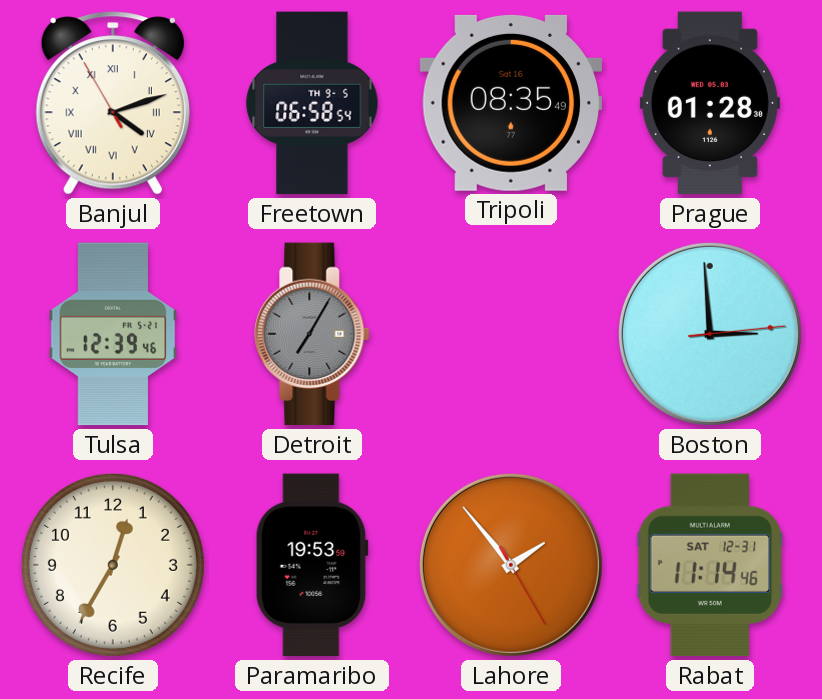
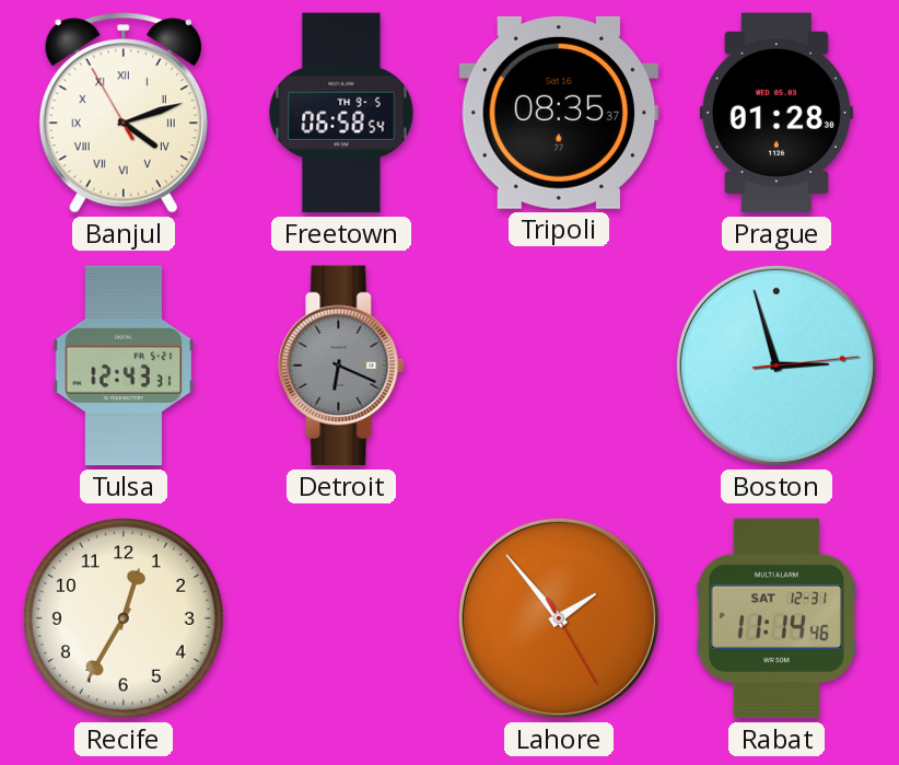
Tripoli: 08:35:49 -> 08:35:37
Tulsa: 12:39 -> 12:43
Detroit: 7:05 -> 6:19
Boston: 2:59 -> 2:57
Paramaribo: 19:53 -> none
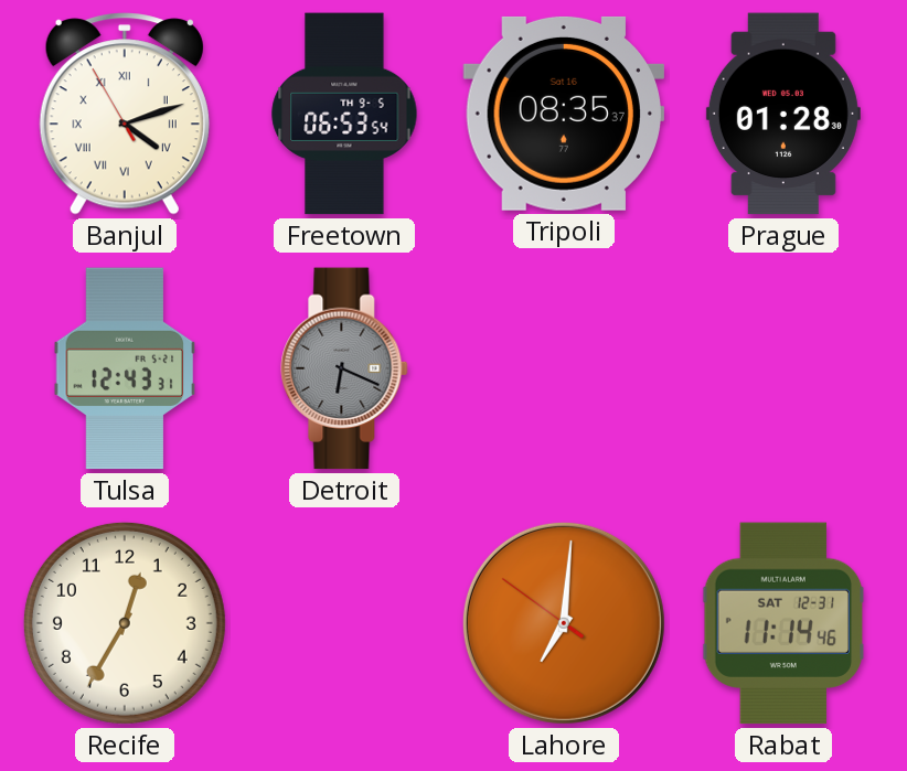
Freetown: 06:58 -> 06:53
Boston: 2:57 -> none
Lahore: 1:53 -> 7:00
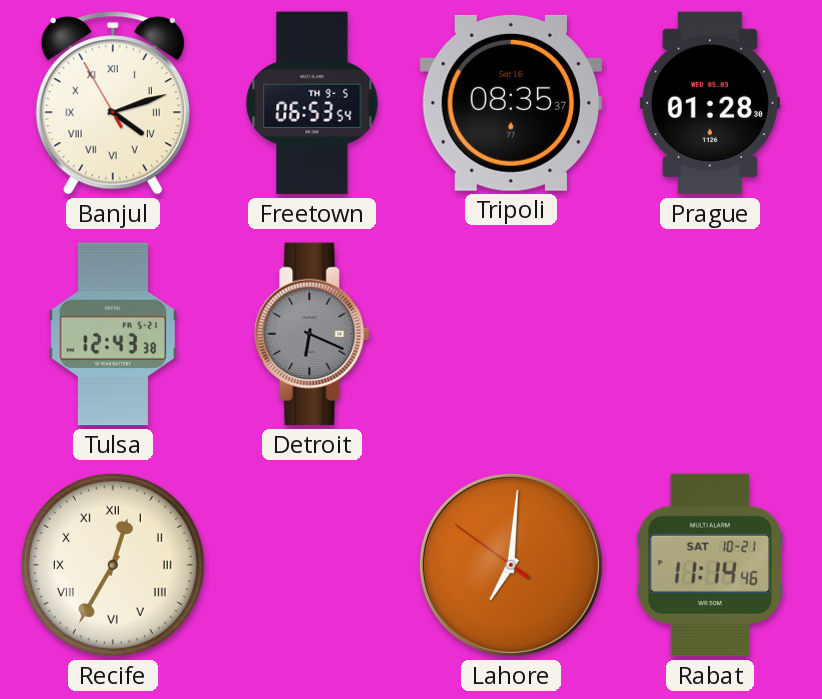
Tulsa: 12:43:31 -> 12:43:38
Recife numerals: Arabic -> Roman
Rabat date: SAT 12-31 -> SAT 10-21
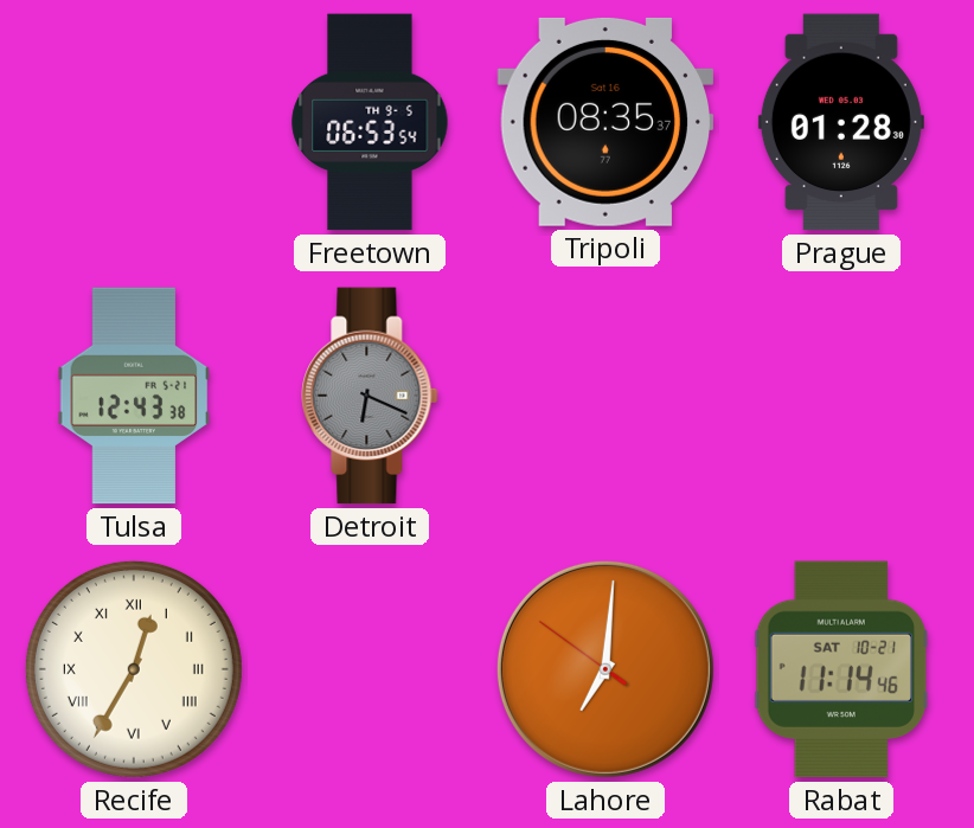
Banjul: 4:11 -> none
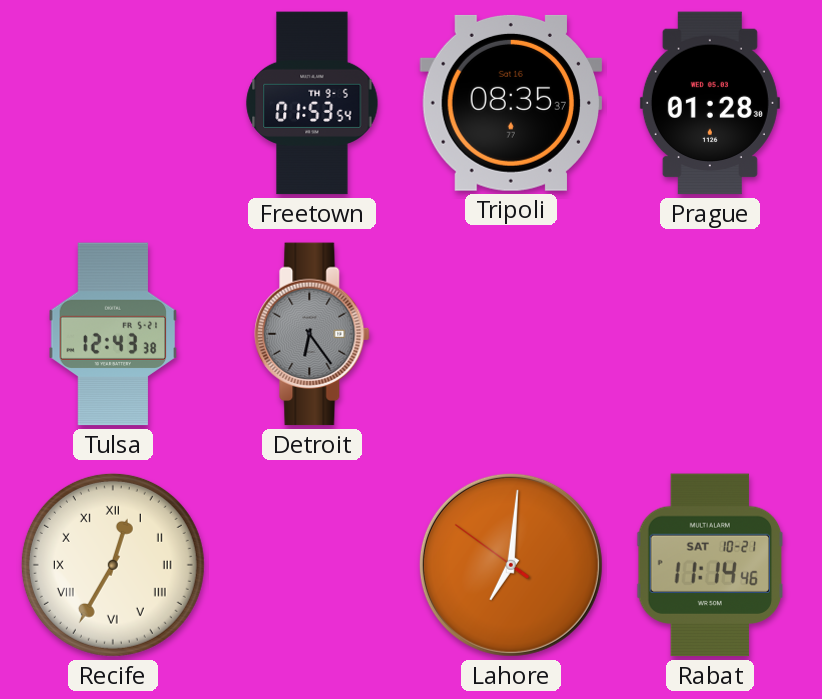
Freetown: 06:53 -> 01:53
Detroit: 6:19 -> 6:24
